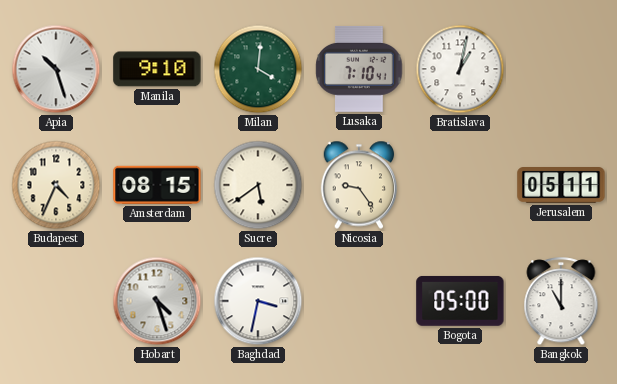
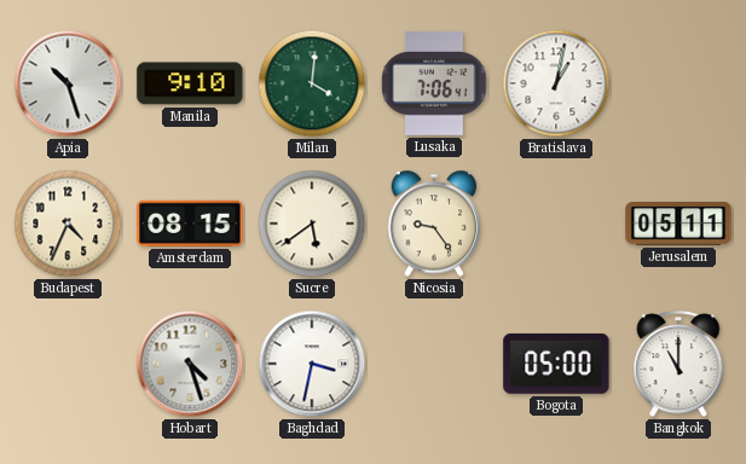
Lusaka: 7:10 -> 7:06
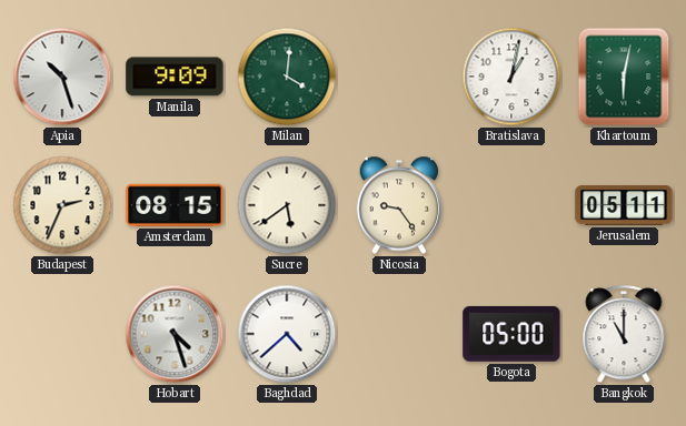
Manila: 9:10 -> 9:09
Lusaka: 7:06 -> none
Khartoum: none -> 6:02
Budapest: 4:34 -> 2:34
Baghdad: 3:32 -> 4:38
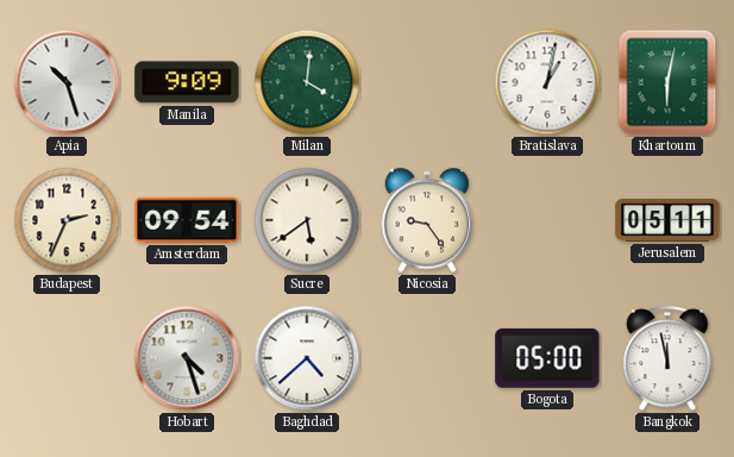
Amsterdam: 08:15 -> 09:54
Bangkok: 11:00 -> 11:58
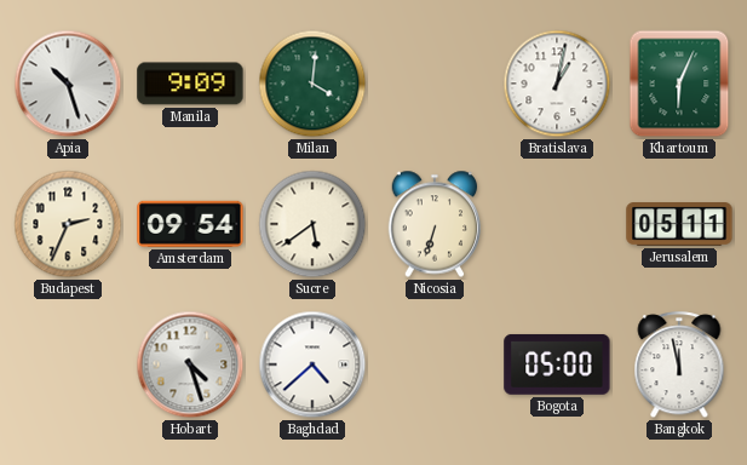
Khartoum: 6:02 -> 6:04
Nicosia: 9:24 -> 6:33
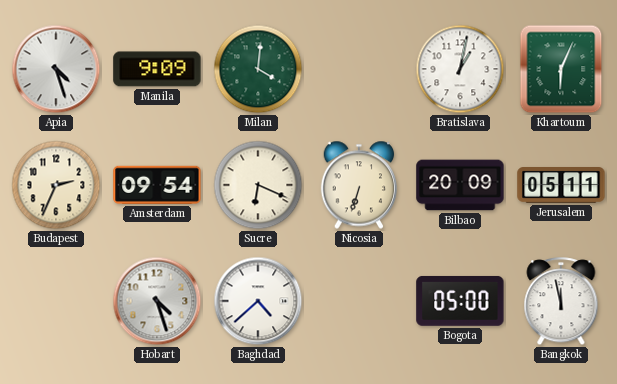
Apia: 10:27 -> 4:27
Sucre: 5:39 -> 6:19
Bilbao: none -> 20:09
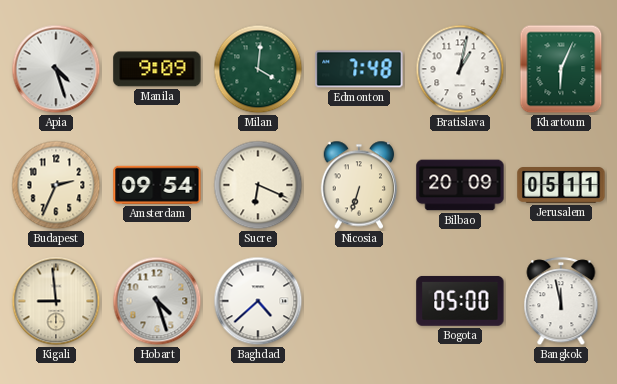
Edmonton: none -> 7:48
Kigali: none -> 8:59
